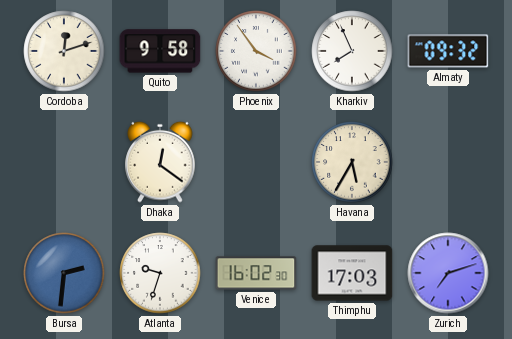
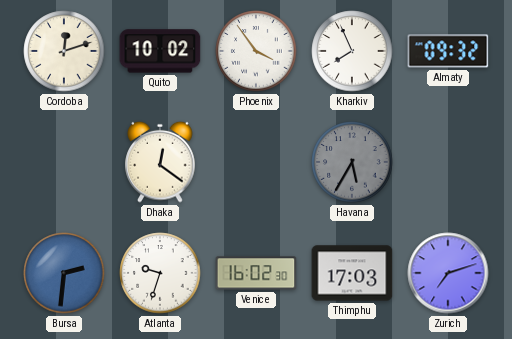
Quito: 9:58 -> 10:02
Havana dial: cream -> grey
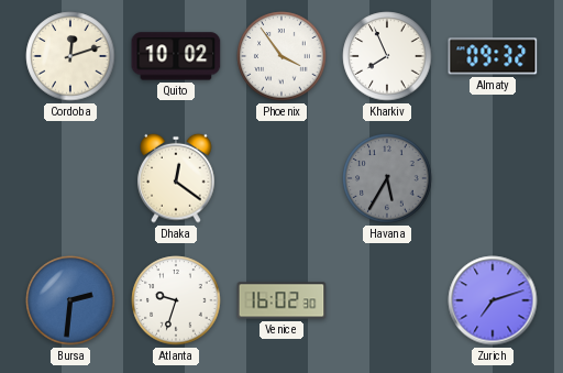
Thimphu: 17:03 -> none
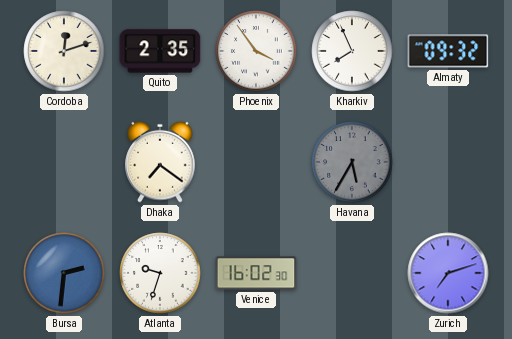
Quito: 10:02 -> 2:35
Dhaka: 12:21 -> 7:21
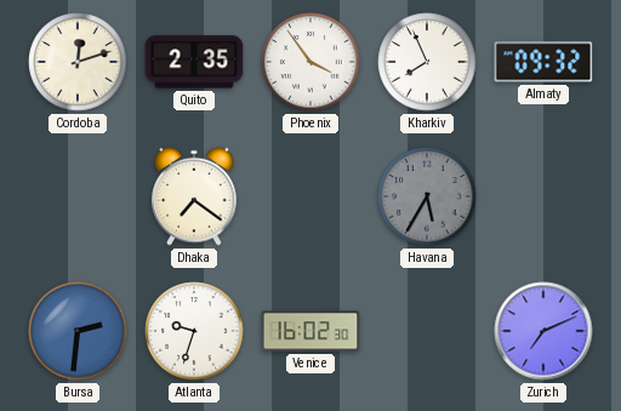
Zurich: 7:12 -> 7:11
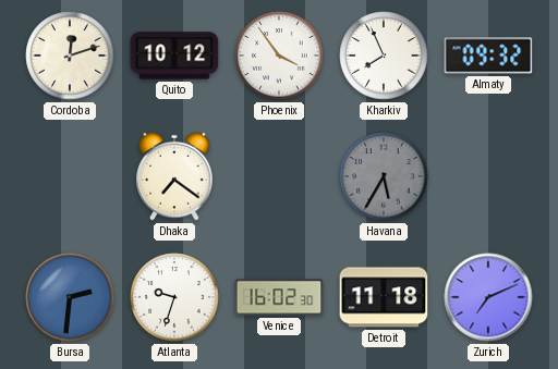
Quito: 2:35 -> 10:12
Detroit: none -> 11:18
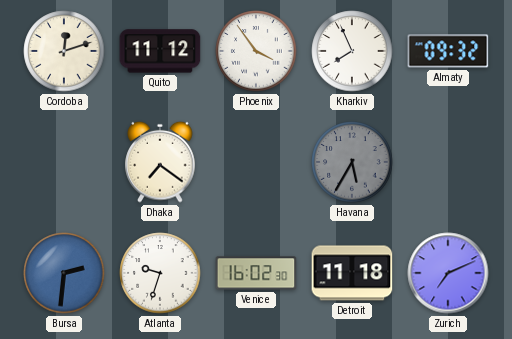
Quito: 10:12 -> 11:12
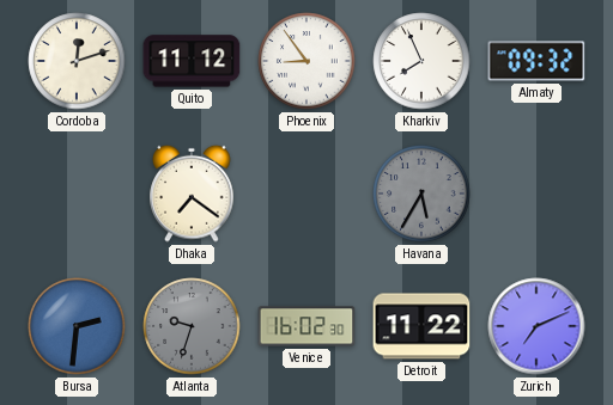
Phoenix: 3:54 -> 8:54
Atlanta dial: white -> grey
Detroit: 11:18 -> 11:22
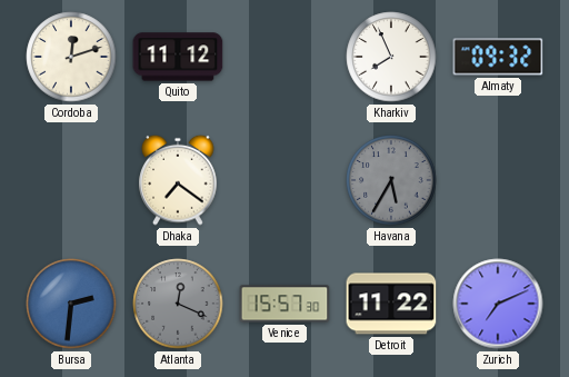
Phoenix: 8:54 -> none
Atlanta: 9:33 -> 12:19
Venice: 16:02 -> 15:57
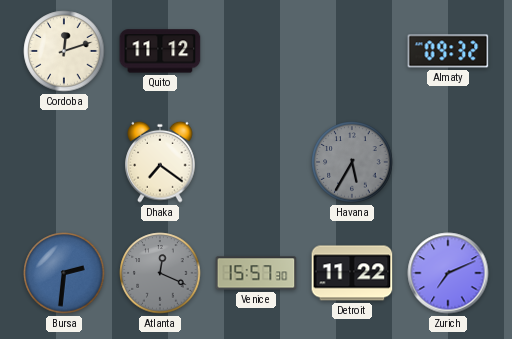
Kharkiv: 7:56 -> none
